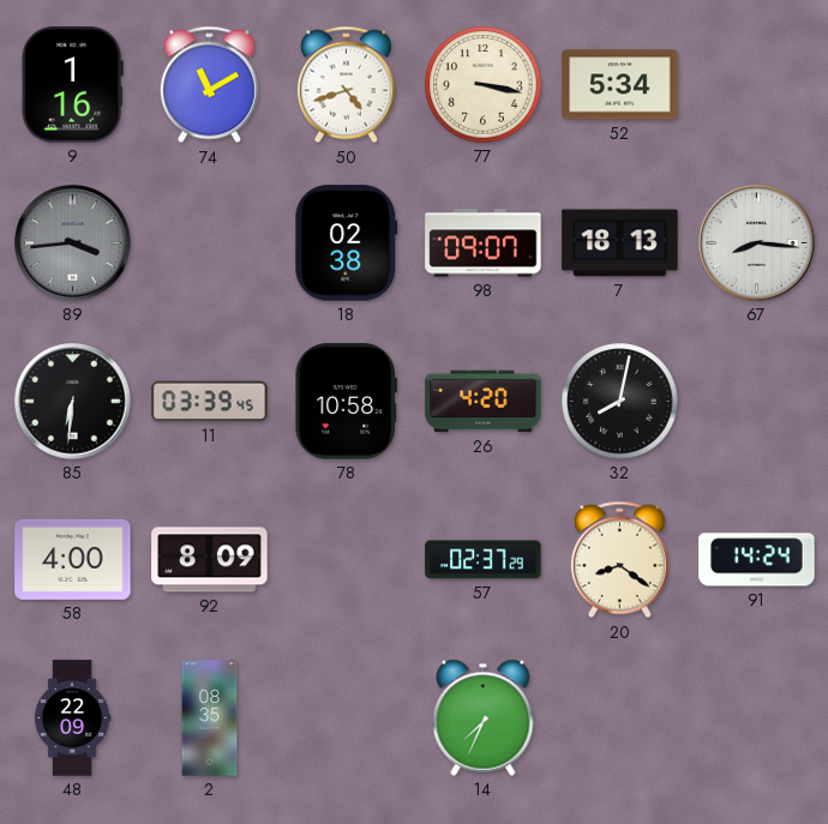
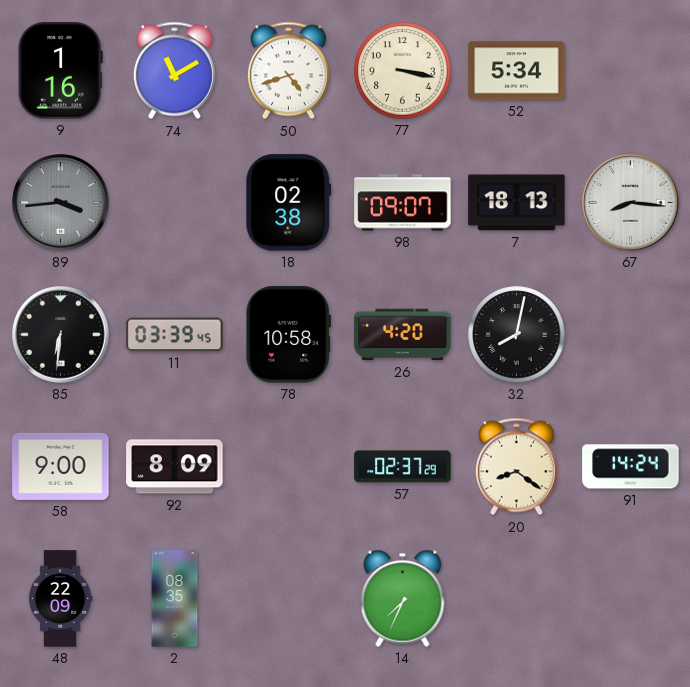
58: 4:00 -> 9:00
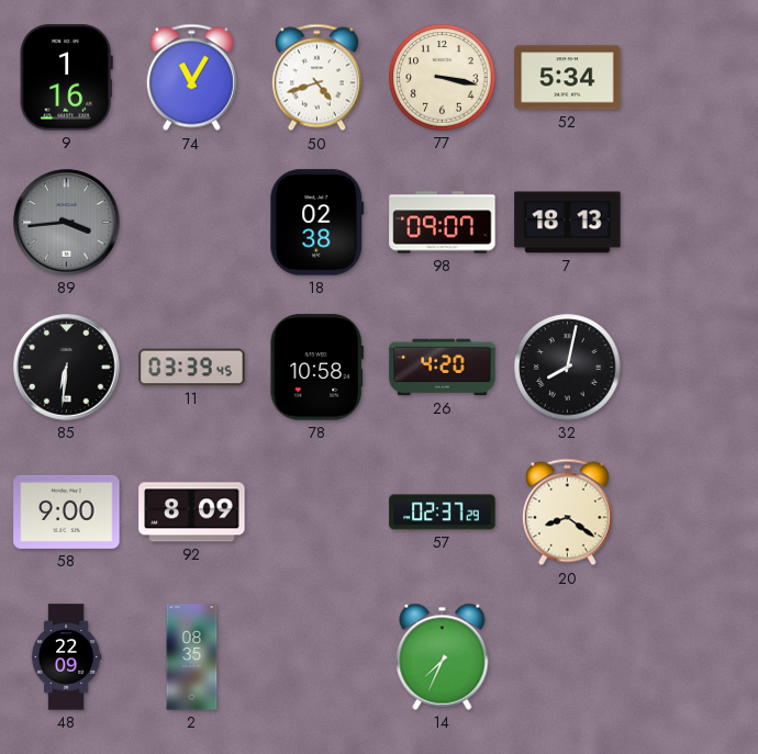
74: 11:10 -> 11:05
67: 8:16 -> none
91: 14:24 -> none
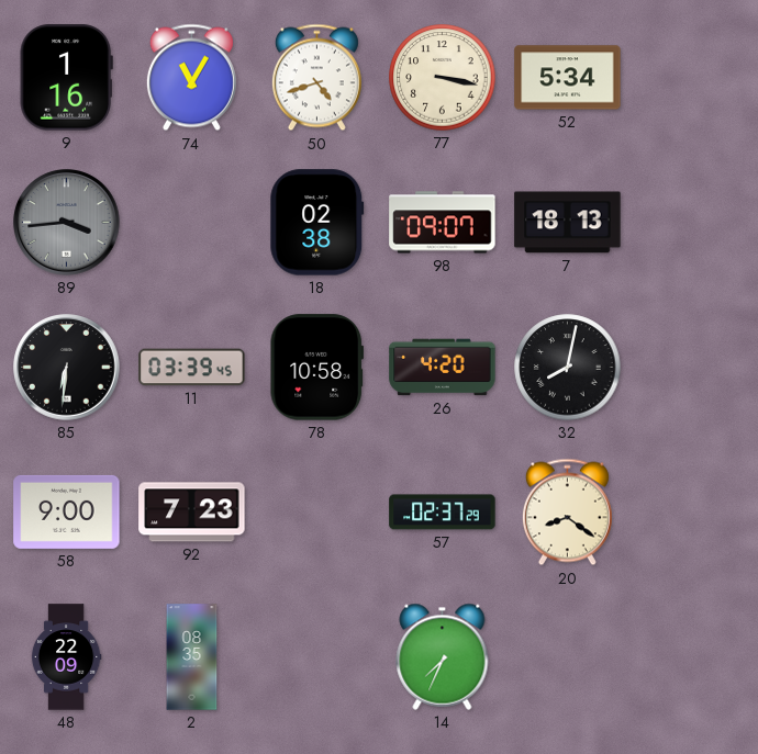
92: 8:09 -> 7:23
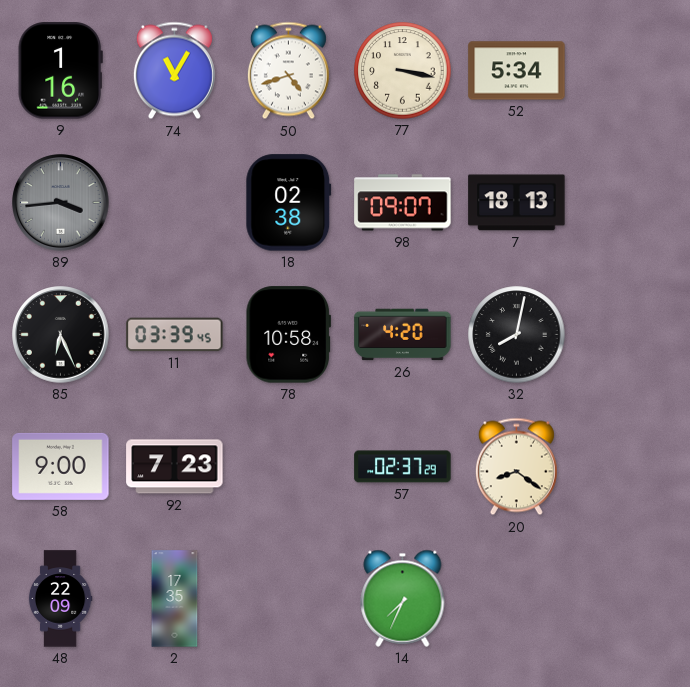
85: 6:31 -> 6:26
2: 08:35 -> 17:35
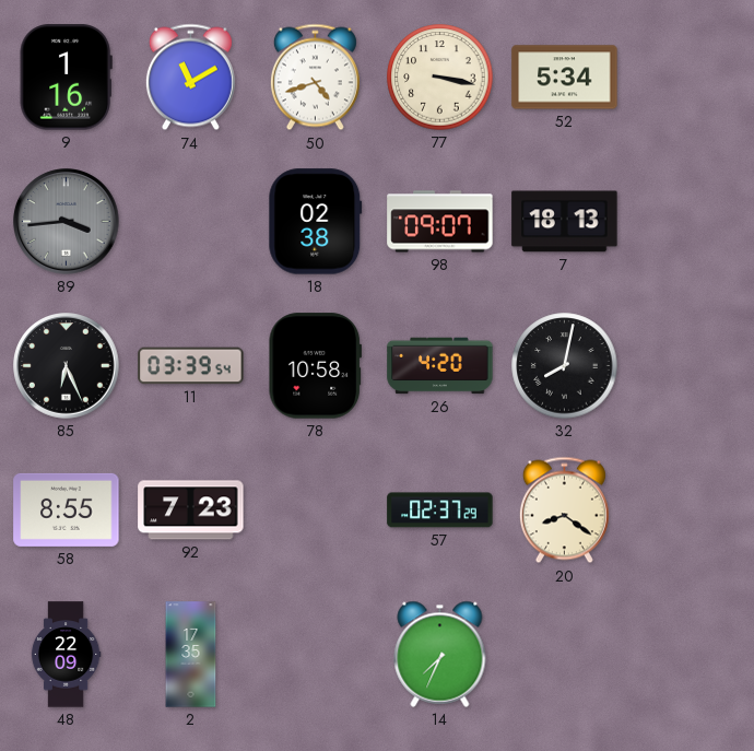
74: 11:05 -> 11:10
11: 03:39:45 -> 03:39:54
58: 9:00 -> 8:55
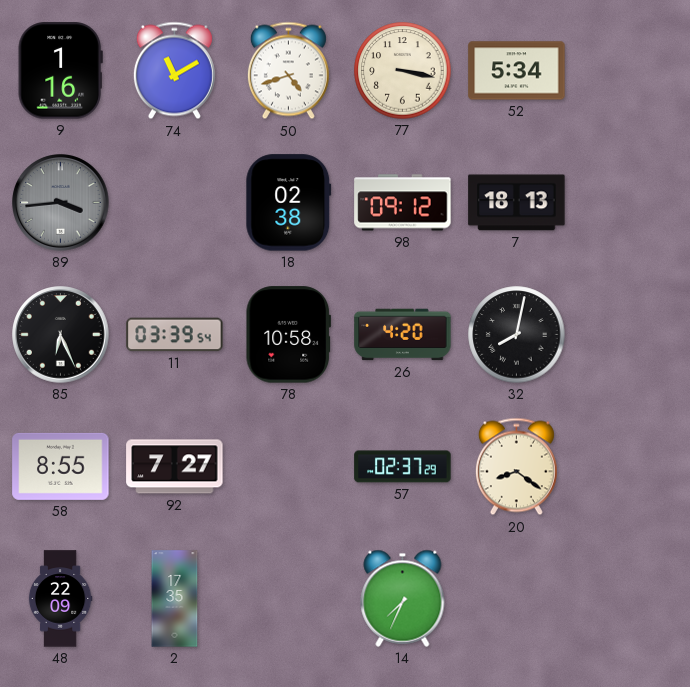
98: 09:07 -> 09:12
92: 7:23 -> 7:27
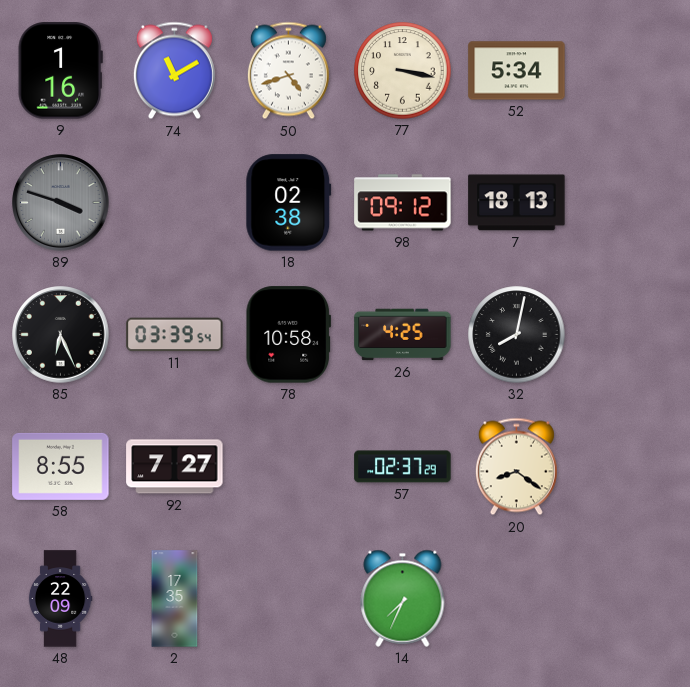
89: 3:44 -> 3:48
26: 4:20 -> 4:25
